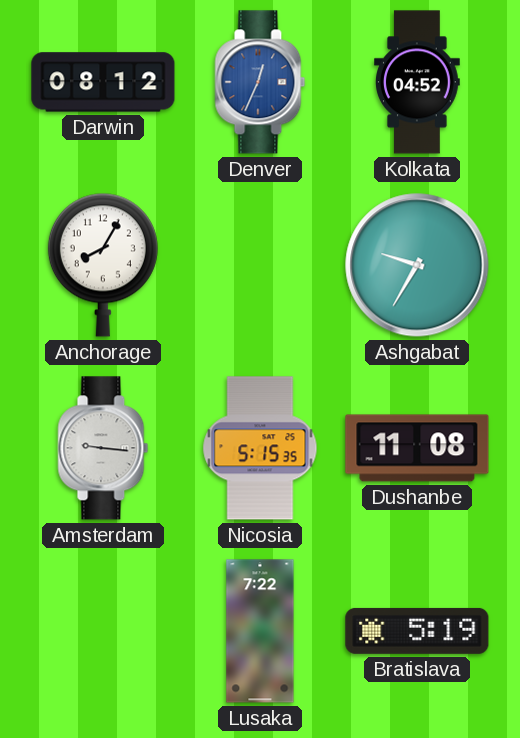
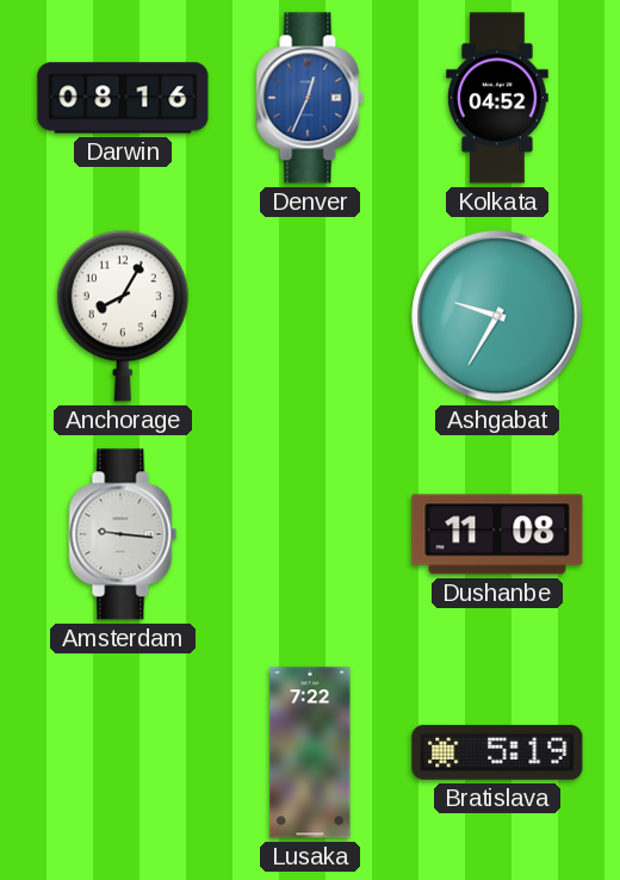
Darwin: 08:12 -> 08:16
Nicosia: 5:15 -> none
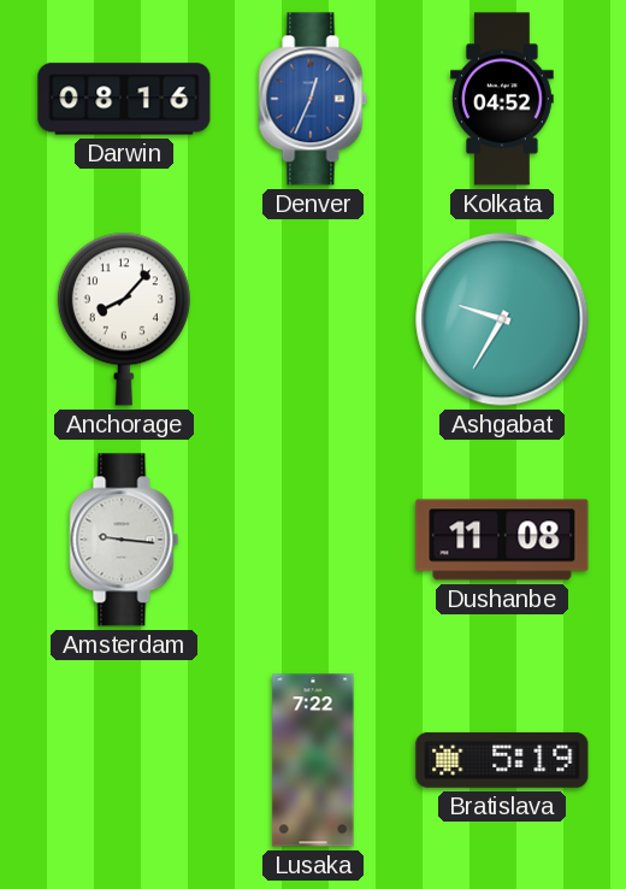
Anchorage: 8:05 -> 8:07
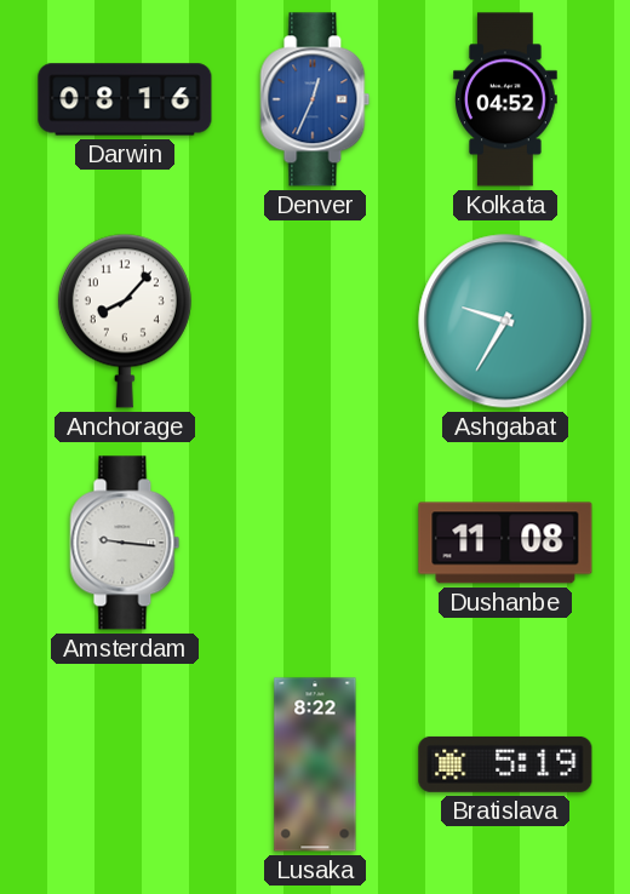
Lusaka: 7:22 -> 8:22
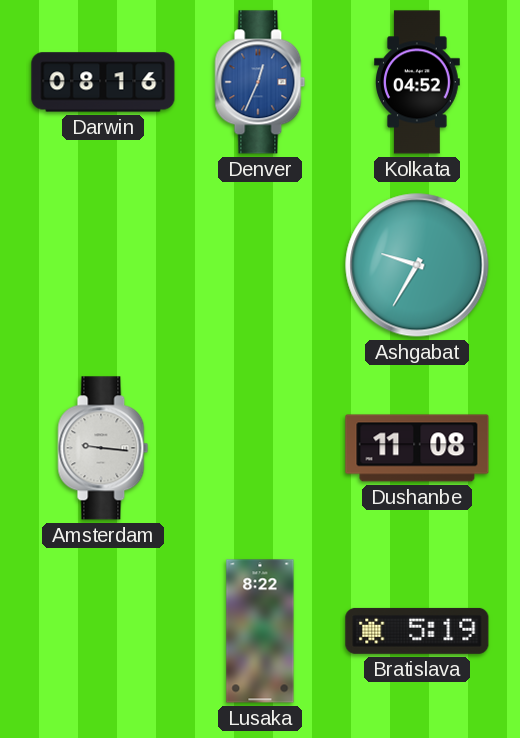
Anchorage: 8:07 -> none
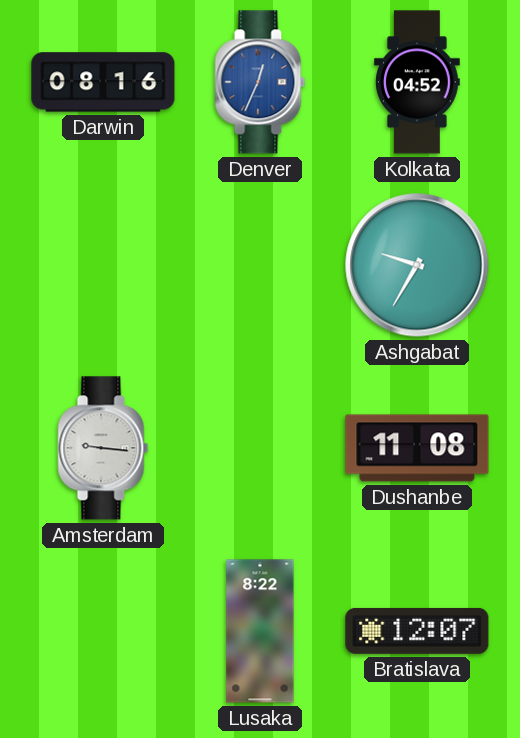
Bratislava: 5:19 -> 12:07
